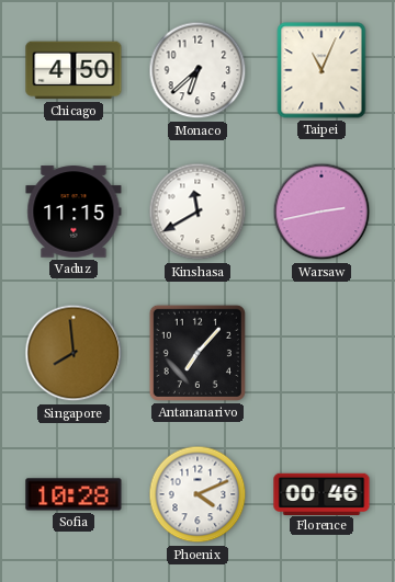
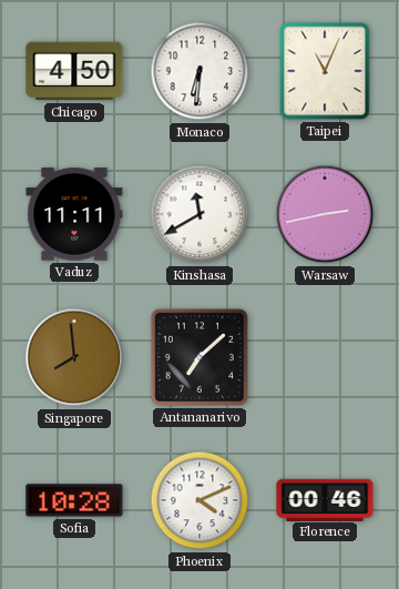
Monaco: 6:38 -> 6:31
Vaduz: 11:15 -> 11:11
Antananarivo: 7:07 -> 7:08
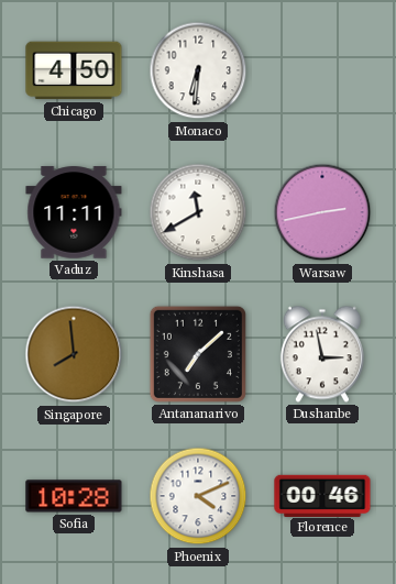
Taipei: 11:04 -> none
Dushanbe: none -> 2:58
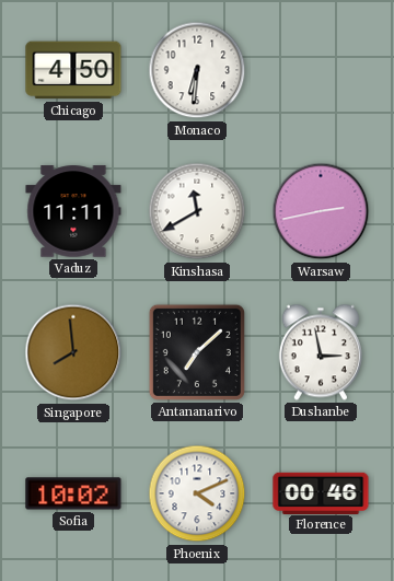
Sofia: 10:28 -> 10:02
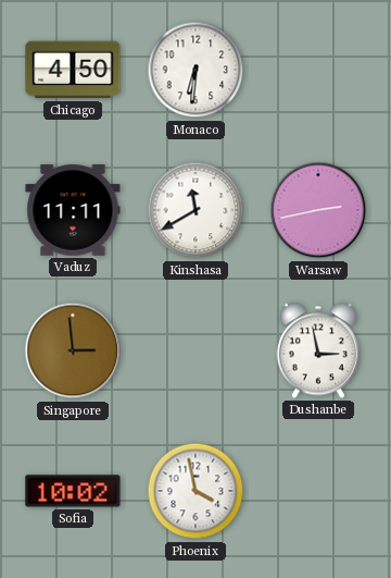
Singapore: 7:59 -> 2:59
Antananarivo: 7:08 -> none
Phoenix: 4:11 -> 3:58
Florence: 00:46 -> none
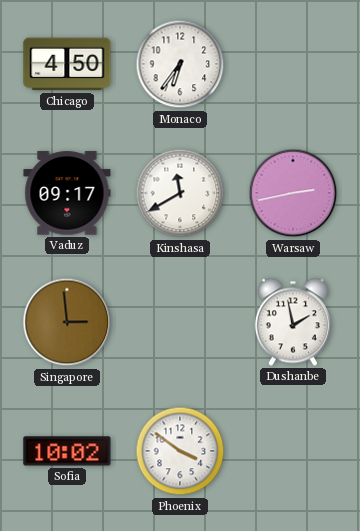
Monaco: 6:31 -> 6:36
Vaduz: 11:11 -> 09:17
Dushanbe: 2:58 -> 1:58
Phoenix: 3:58 -> 3:51
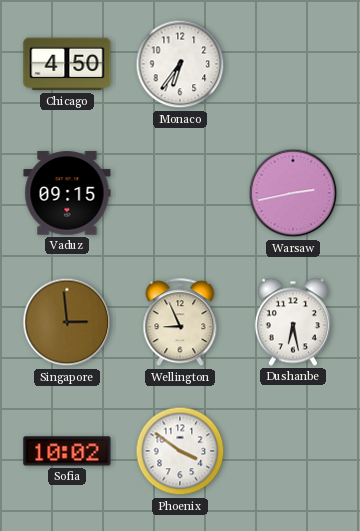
Vaduz: 09:17 -> 09:15
Kinshasa: 11:40 -> none
Wellington: none -> 8:56
Dushanbe: 1:58 -> 6:28
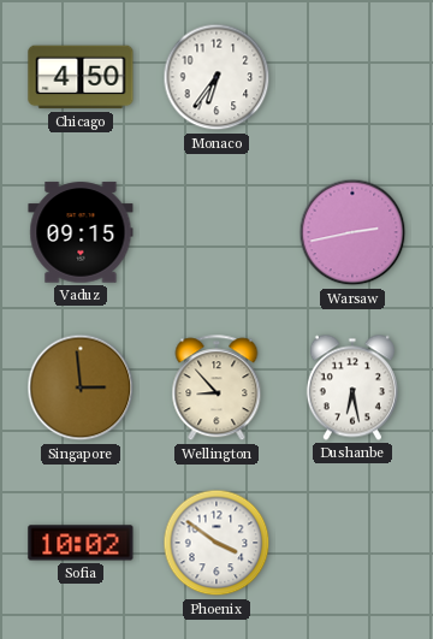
Wellington: 8:56 -> 8:53
